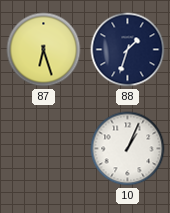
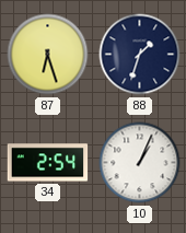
34: none -> 2:54
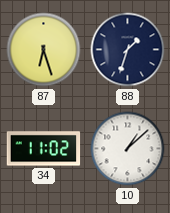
34: 2:54 -> 11:02
10: 1:04 -> 1:08
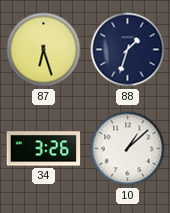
34: 11:02 -> 3:26
